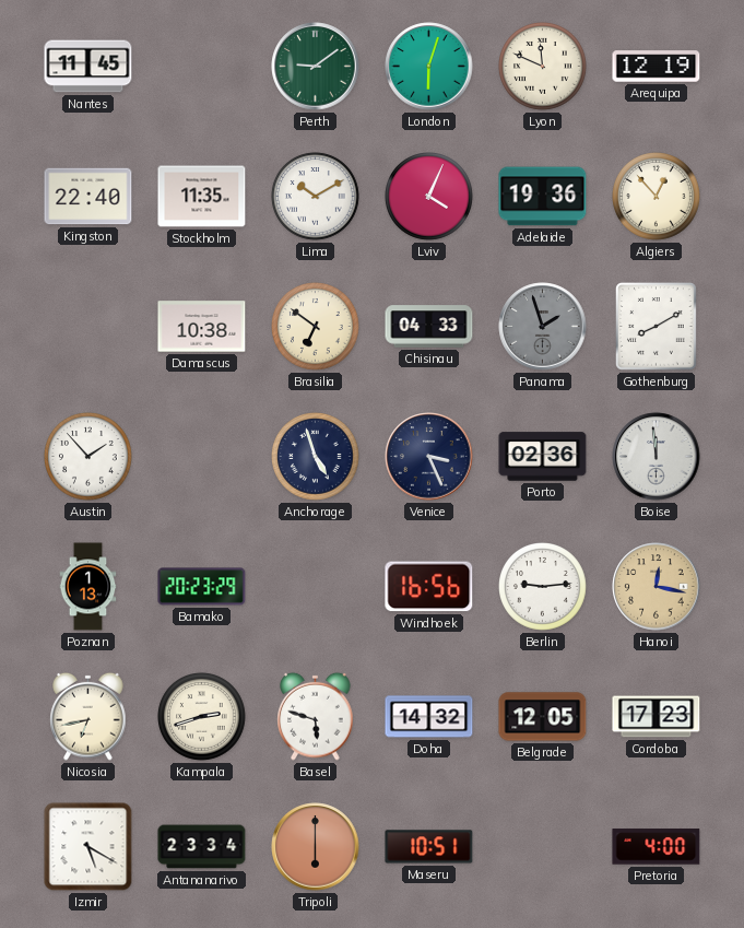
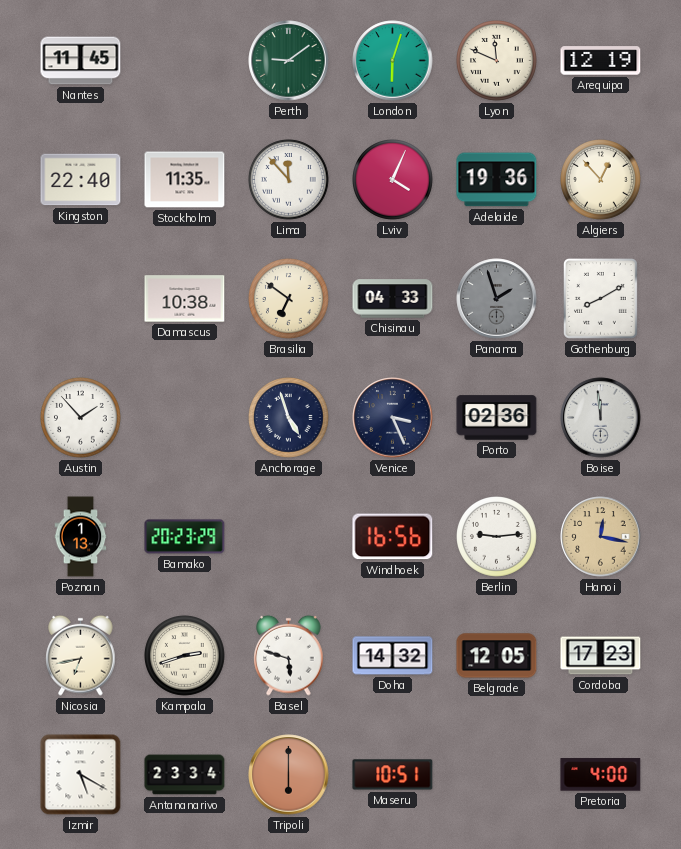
Lima: 10:10 -> 11:53
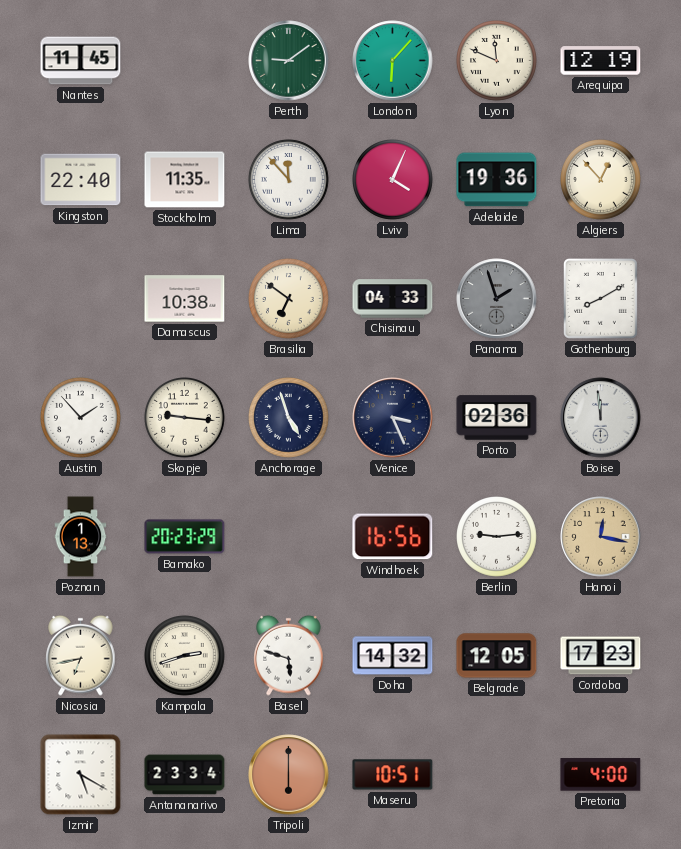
London: 6:03 -> 6:07
Skopje: none -> 9:16
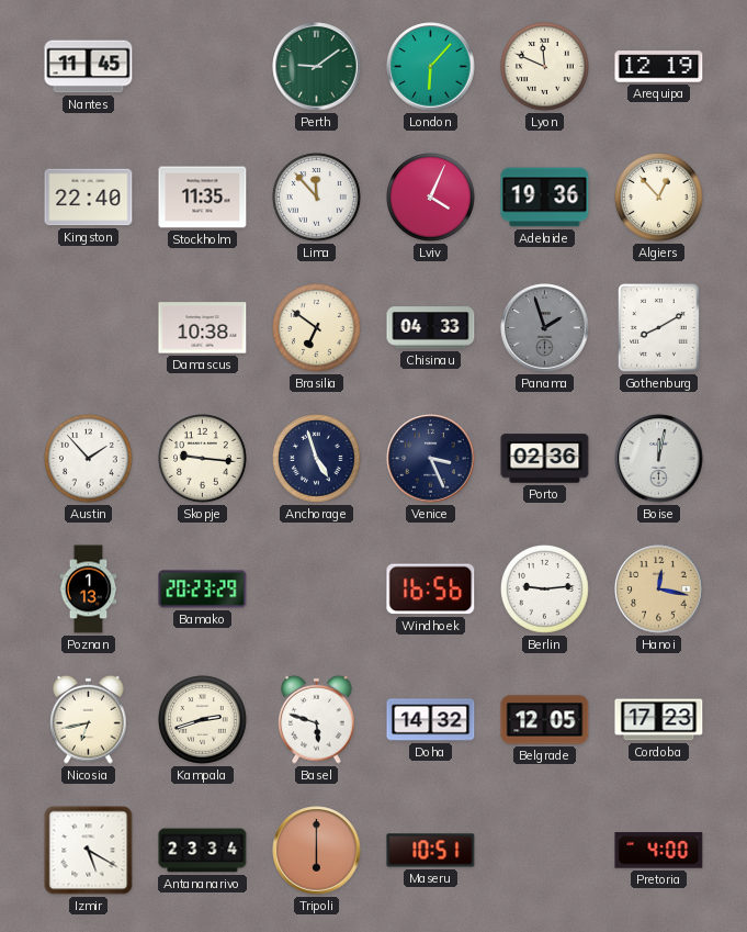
Boise: 11:59 -> 12:02
